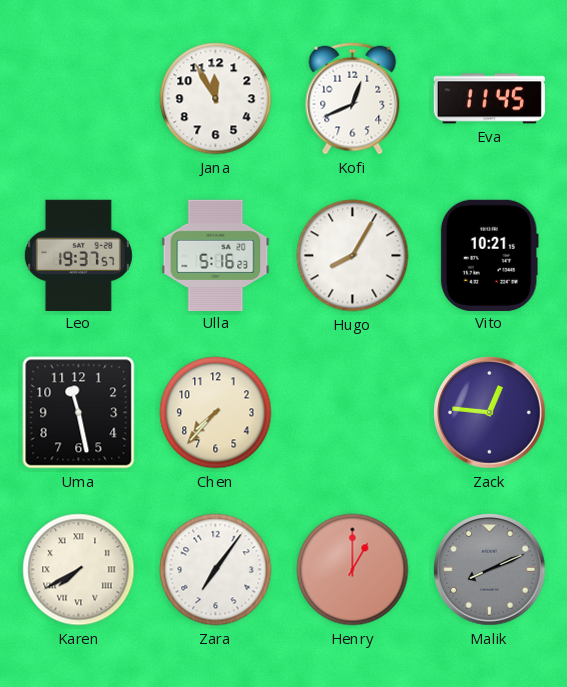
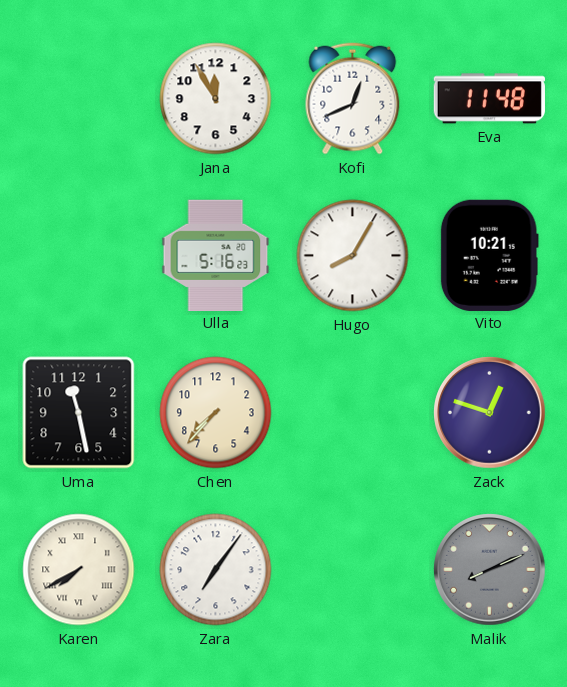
Eva: 11:45 -> 11:48
Leo: 19:37 -> none
Zack: 12:46 -> 12:48
Henry: 1:00 -> none
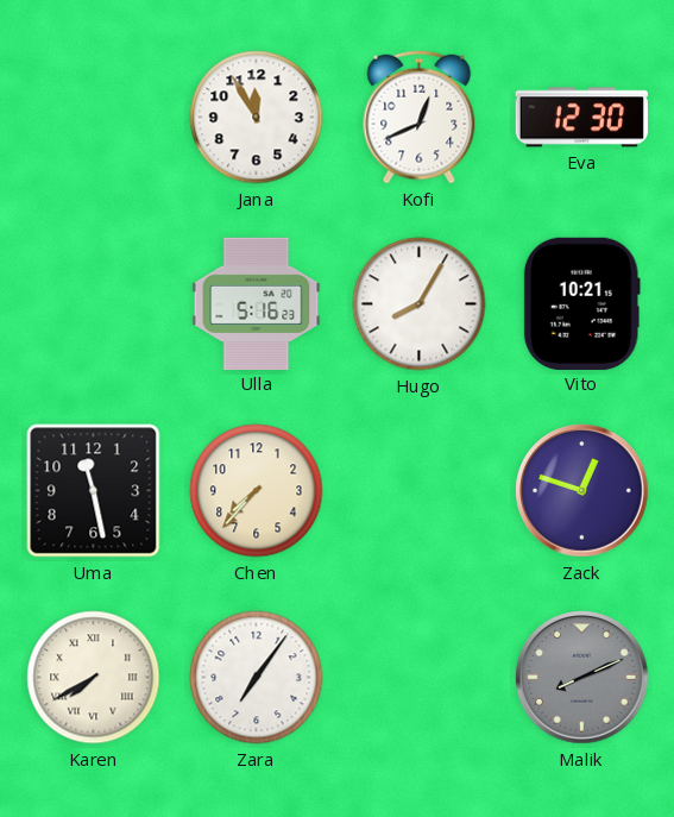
Eva: 11:48 -> 12:30
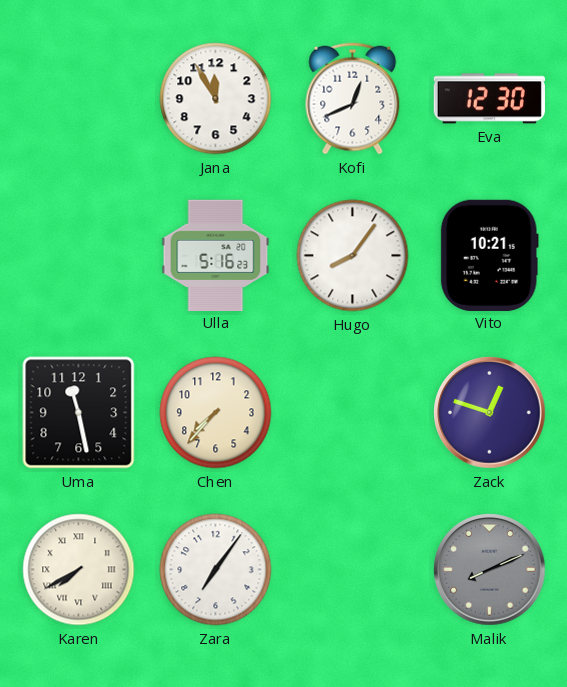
Hugo: 8:05 -> 8:06
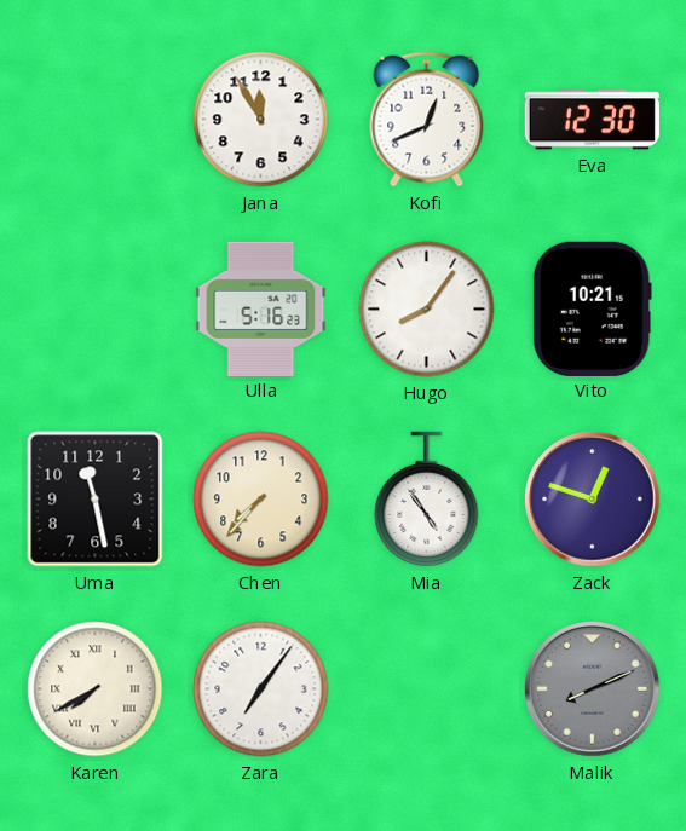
Mia: none -> 4:54
